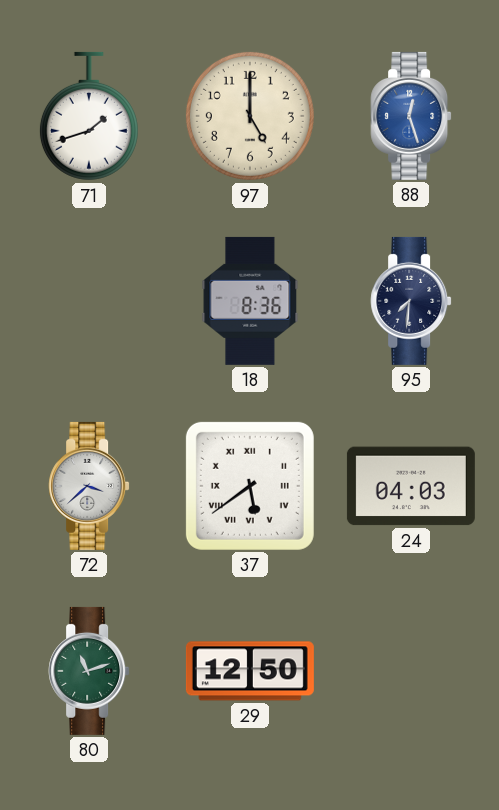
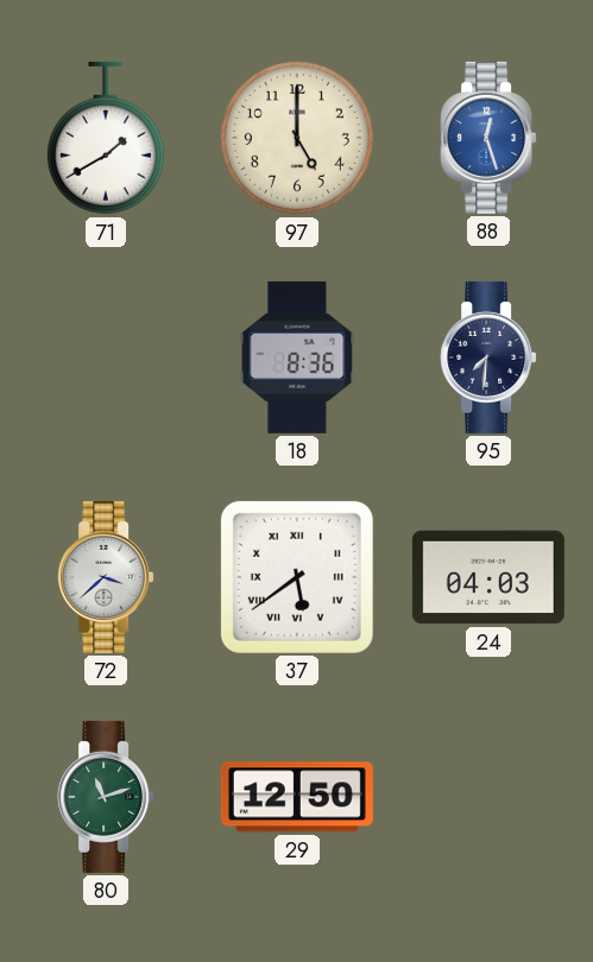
71: 1:42 -> 1:40
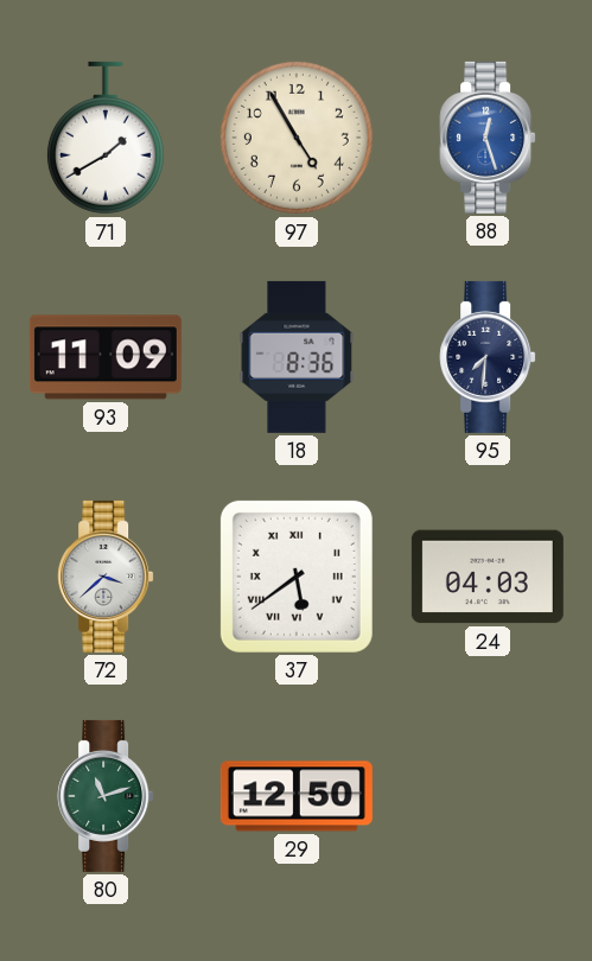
97: 5:00 -> 4:55
93: none -> 11:09
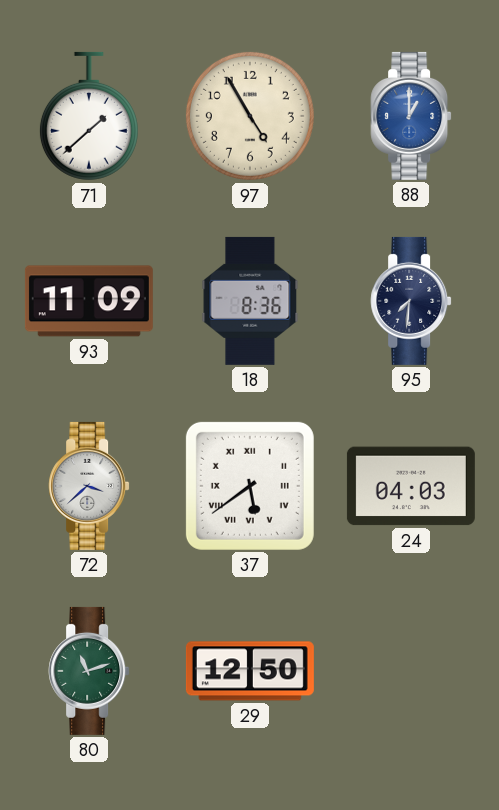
71: 1:40 -> 1:38
88: 12:27 -> 1:00
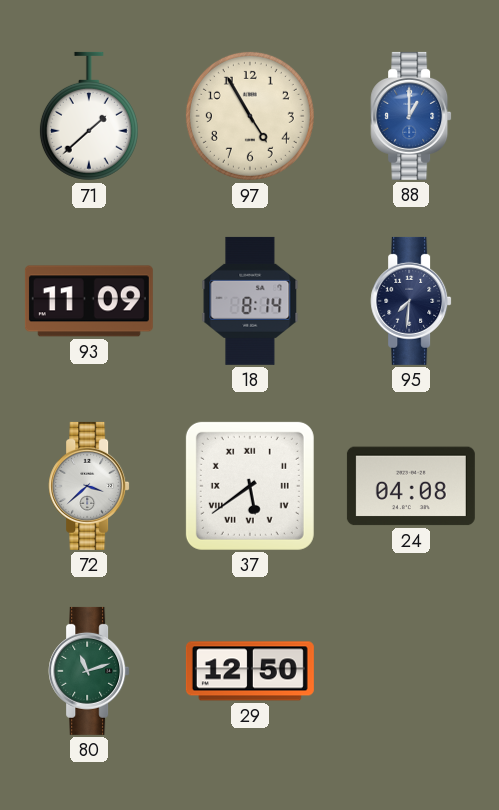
18: 8:36 -> 8:14
24: 04:03 -> 04:08
